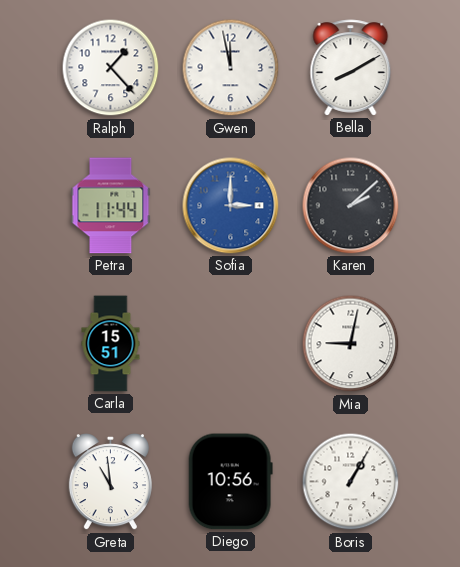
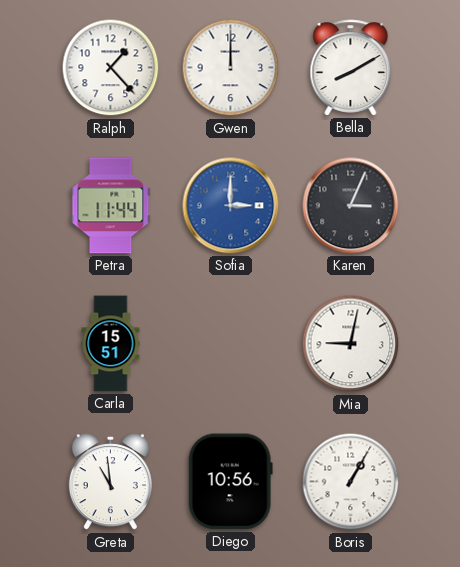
Gwen: 11:58 -> 12:00
Karen: 2:08 -> 3:04
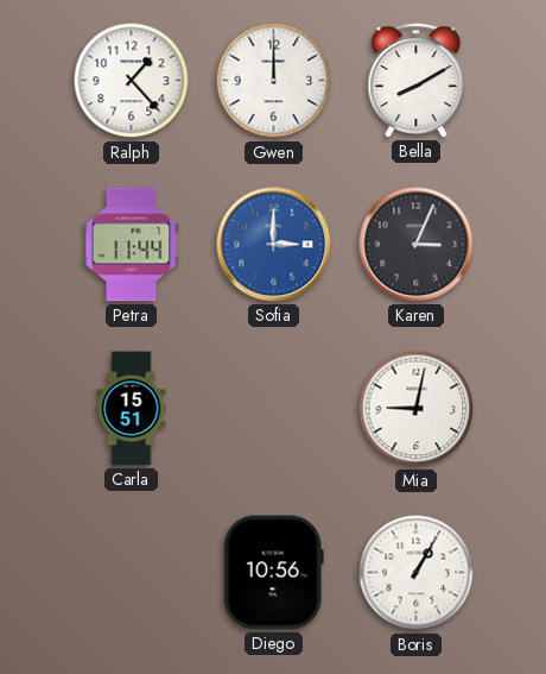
Greta: 10:59 -> none
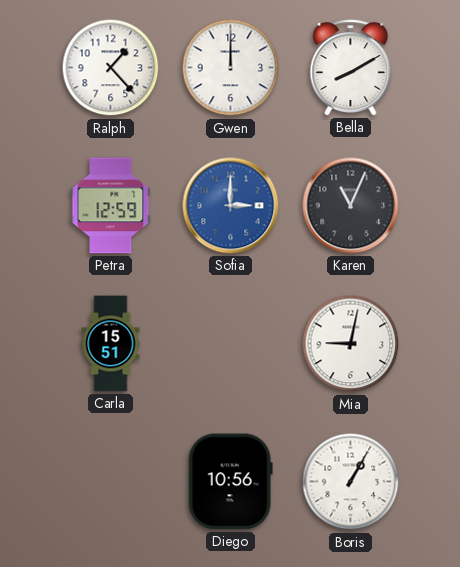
Petra: 11:44 -> 12:59
Karen: 3:04 -> 11:04
